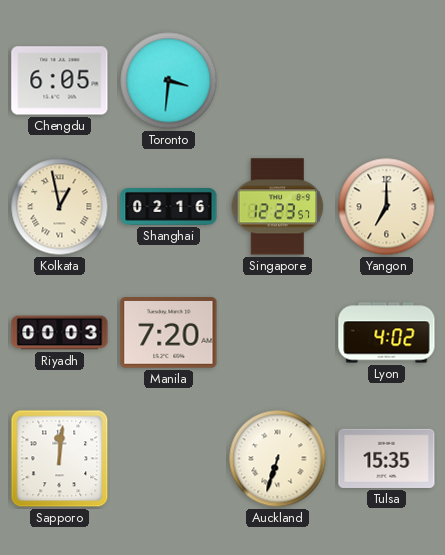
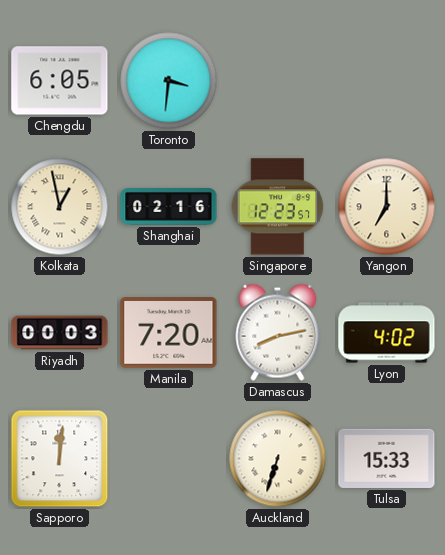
Damascus: none -> 8:13
Tulsa: 15:35 -> 15:33
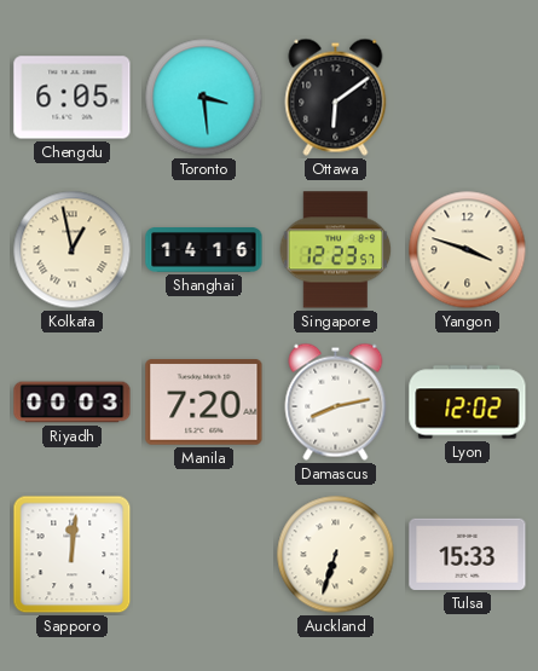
Toronto: 3:31 -> 3:29
Ottawa: none -> 6:09
Shanghai: 02:16 -> 14:16
Yangon: 7:00 -> 3:48
Lyon: 4:02 -> 12:02
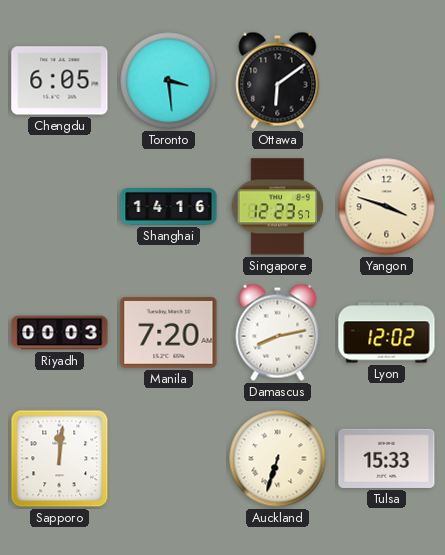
Kolkata: 12:58 -> none
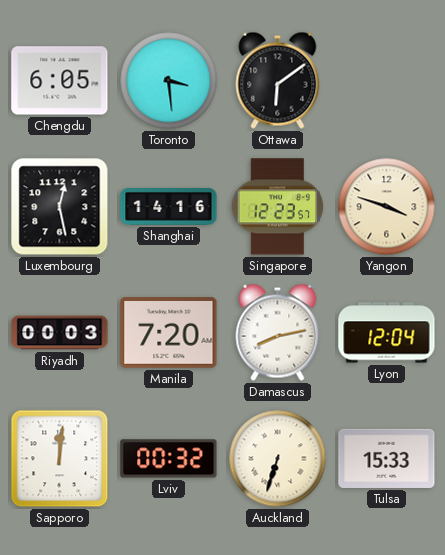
Luxembourg: none -> 12:28
Lyon: 12:02 -> 12:04
Lviv: none -> 00:32
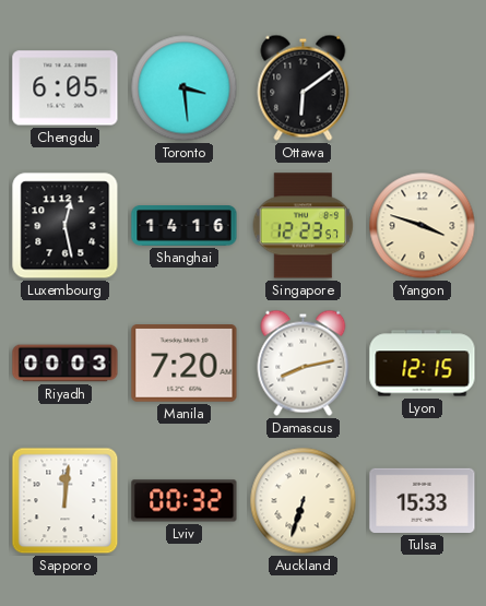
Lyon: 12:04 -> 12:15
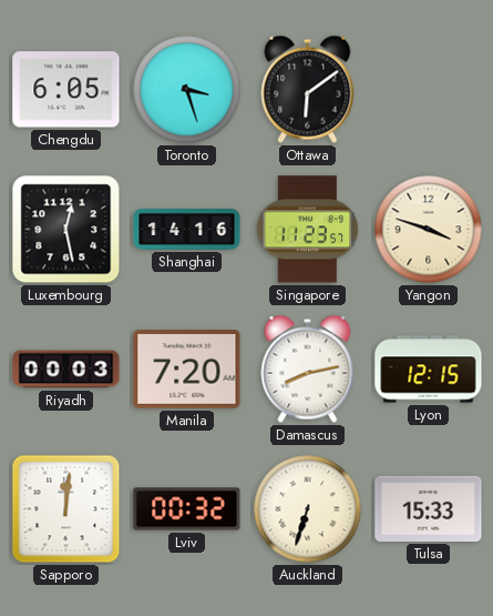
Toronto: 3:29 -> 3:27
Singapore: 12:23 -> 11:23
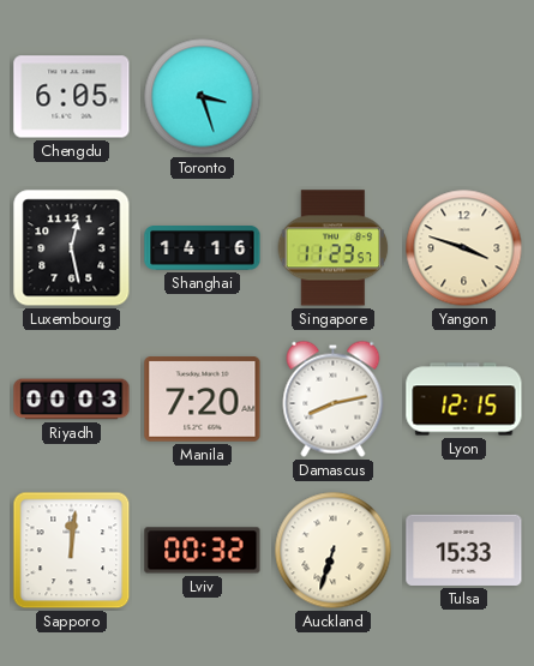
Ottawa: 6:09 -> none
